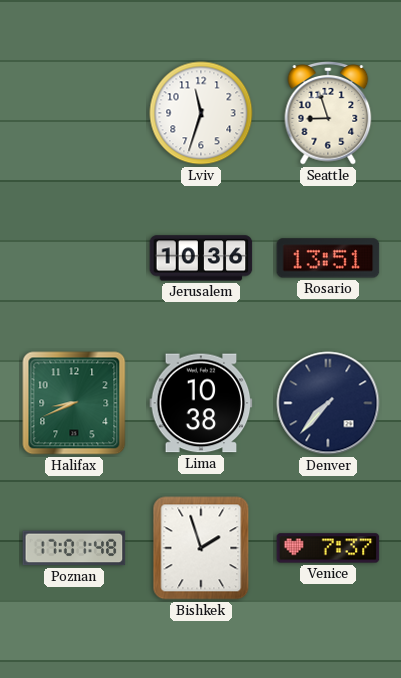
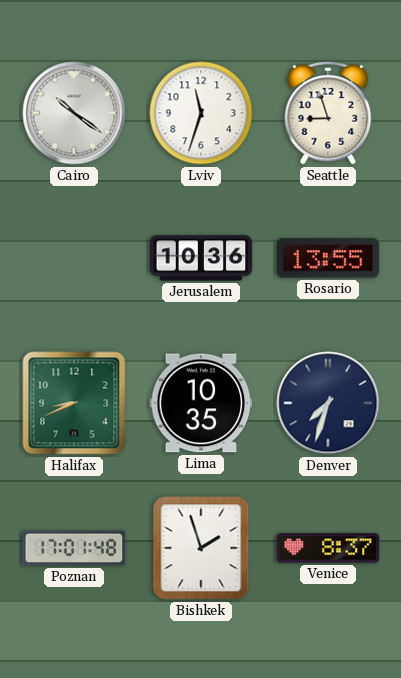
Cairo: none -> 10:21
Rosario: 13:51 -> 13:55
Lima: 10:38 -> 10:35
Denver: 7:37 -> 7:33
Venice: 7:37 -> 8:37
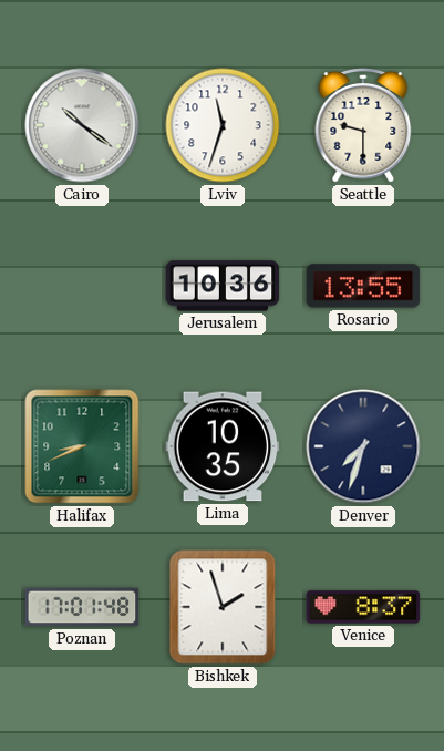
Seattle: 8:57 -> 9:30
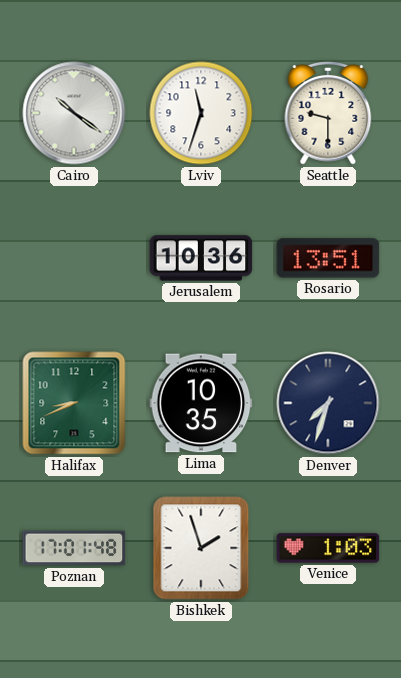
Rosario: 13:55 -> 13:51
Venice: 8:37 -> 1:03
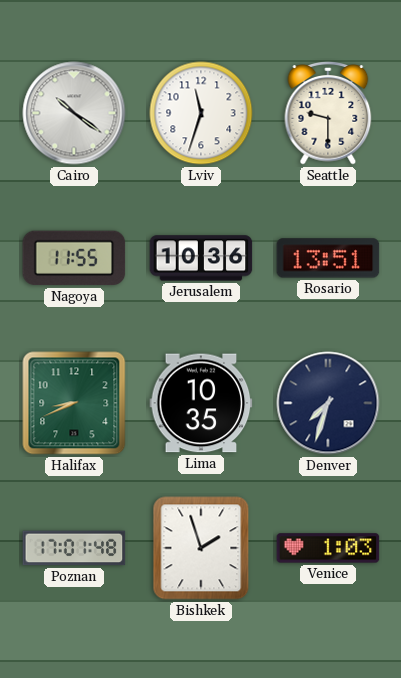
Nagoya: none -> 11:55
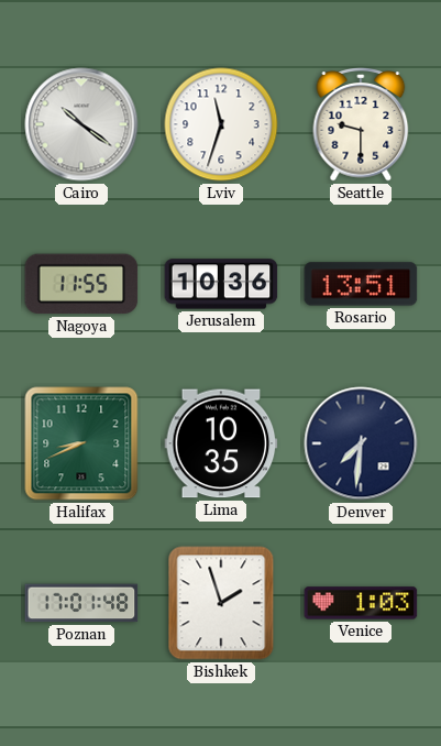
Denver: 7:33 -> 7:31
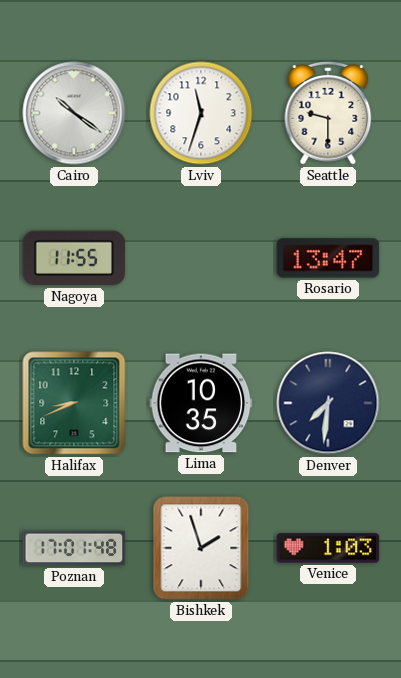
Jerusalem: 10:36 -> none
Rosario: 13:51 -> 13:47
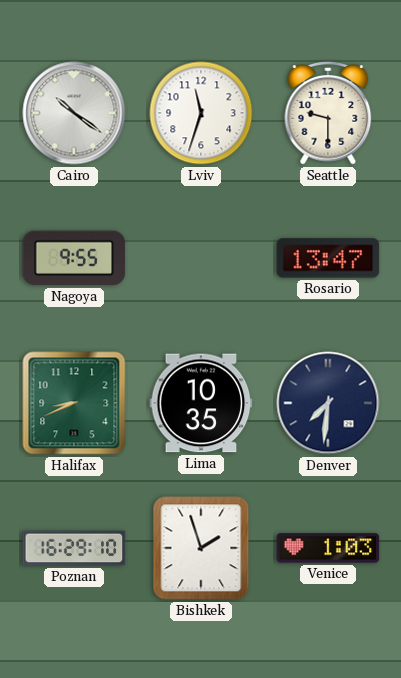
Nagoya: 11:55 -> 9:55
Poznan: 17:01 -> 16:29
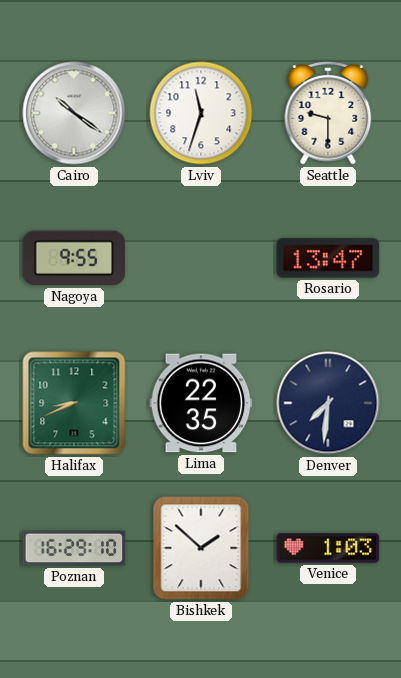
Lima: 10:35 -> 22:35
Bishkek: 1:57 -> 1:52
